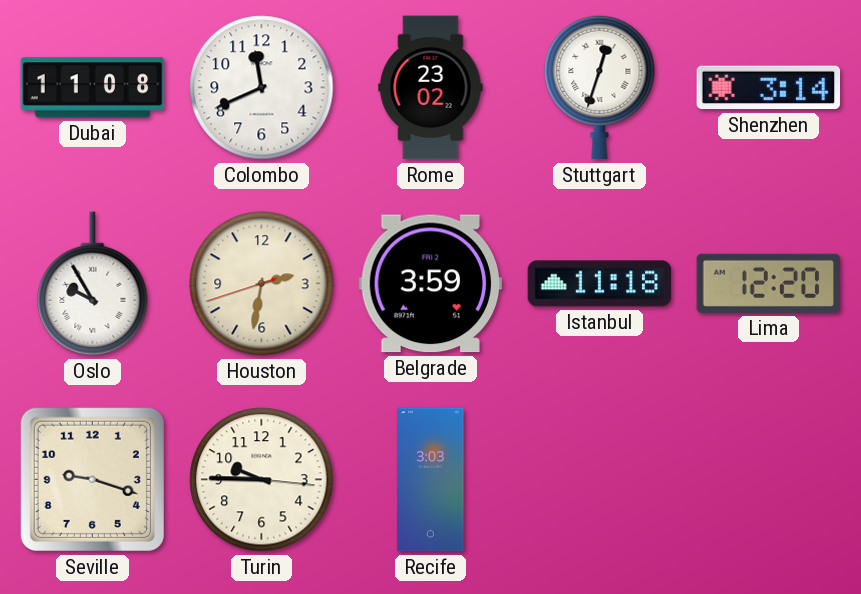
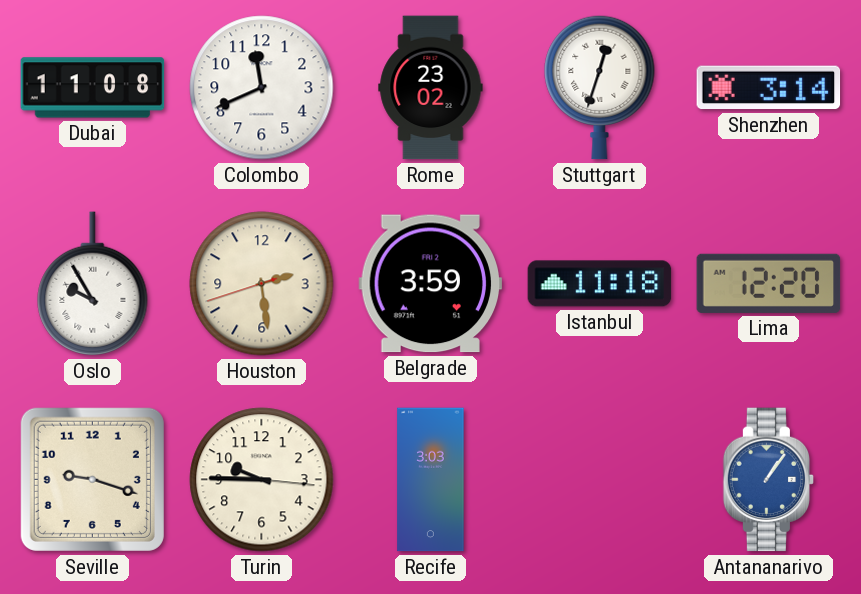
Houston: 2:31 -> 2:28
Antananarivo: none -> 1:06
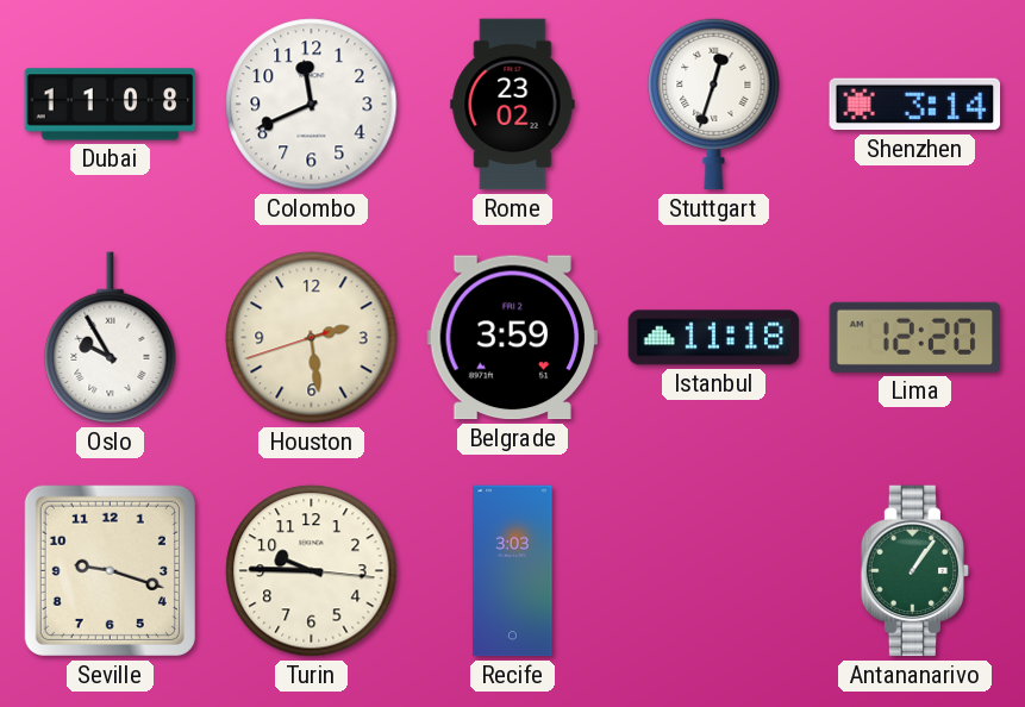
Antananarivo dial: blue -> green
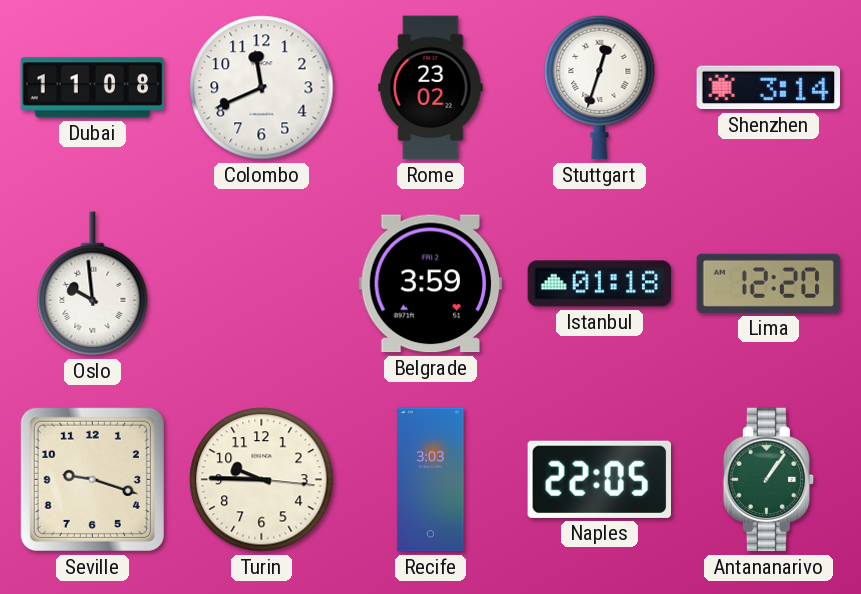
Oslo: 9:55 -> 9:59
Houston: 2:28 -> none
Istanbul: 11:18 -> 01:18
Naples: none -> 22:05
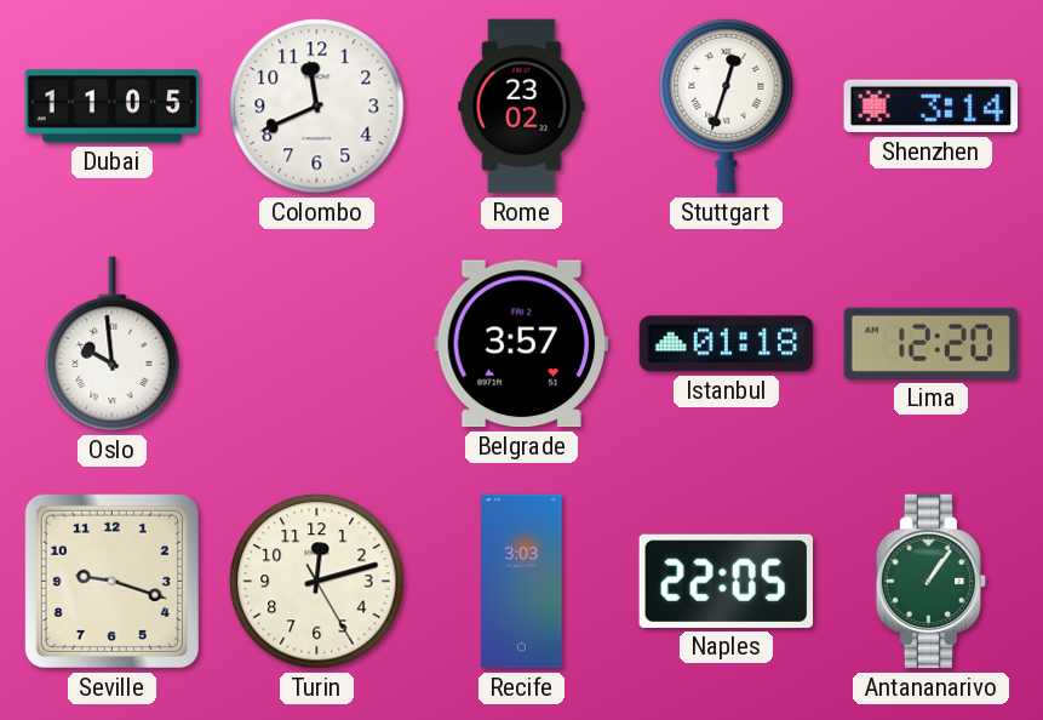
Dubai: 11:08 -> 11:05
Belgrade: 3:59 -> 3:57
Turin: 9:45 -> 12:12
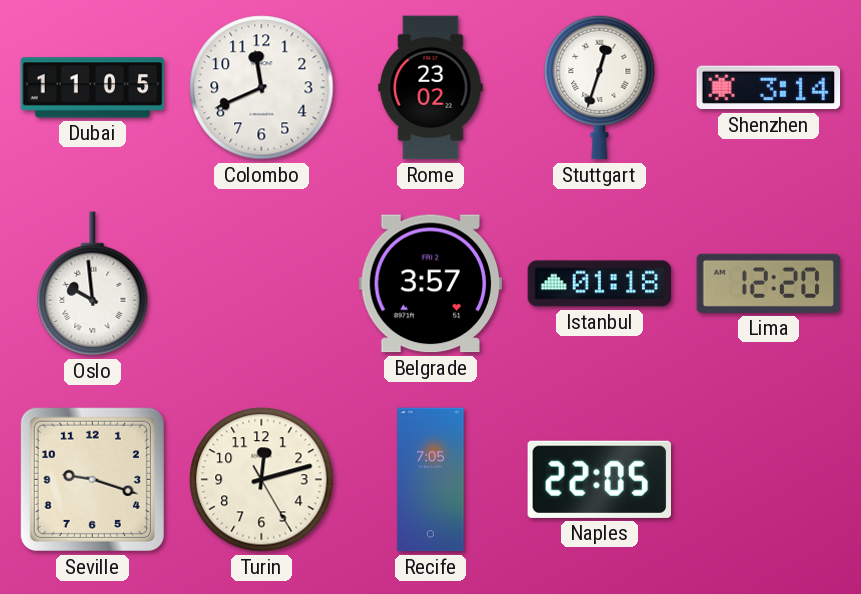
Recife: 3:03 -> 7:05
Antananarivo: 1:06 -> none
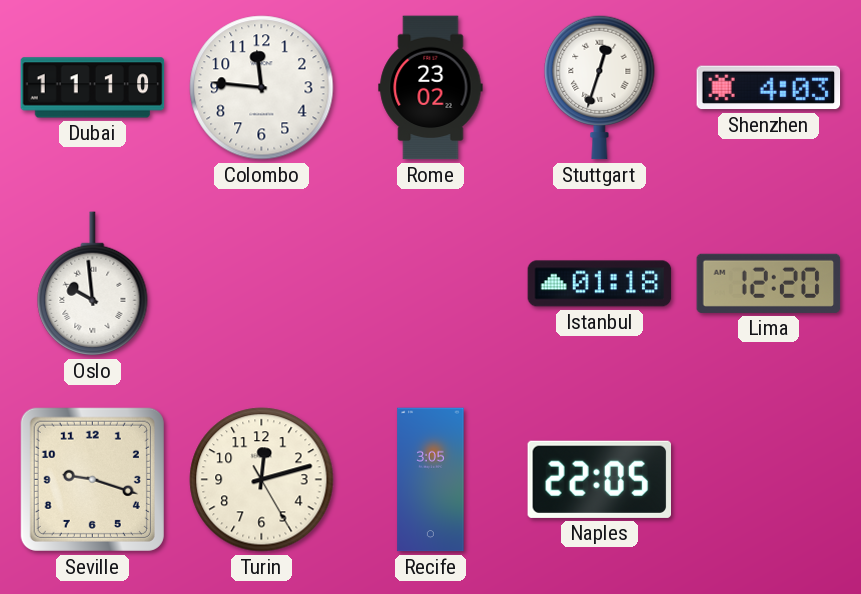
Dubai: 11:05 -> 11:10
Colombo: 11:41 -> 11:46
Shenzhen: 3:14 -> 4:03
Belgrade: 3:57 -> none
Recife: 7:05 -> 3:05
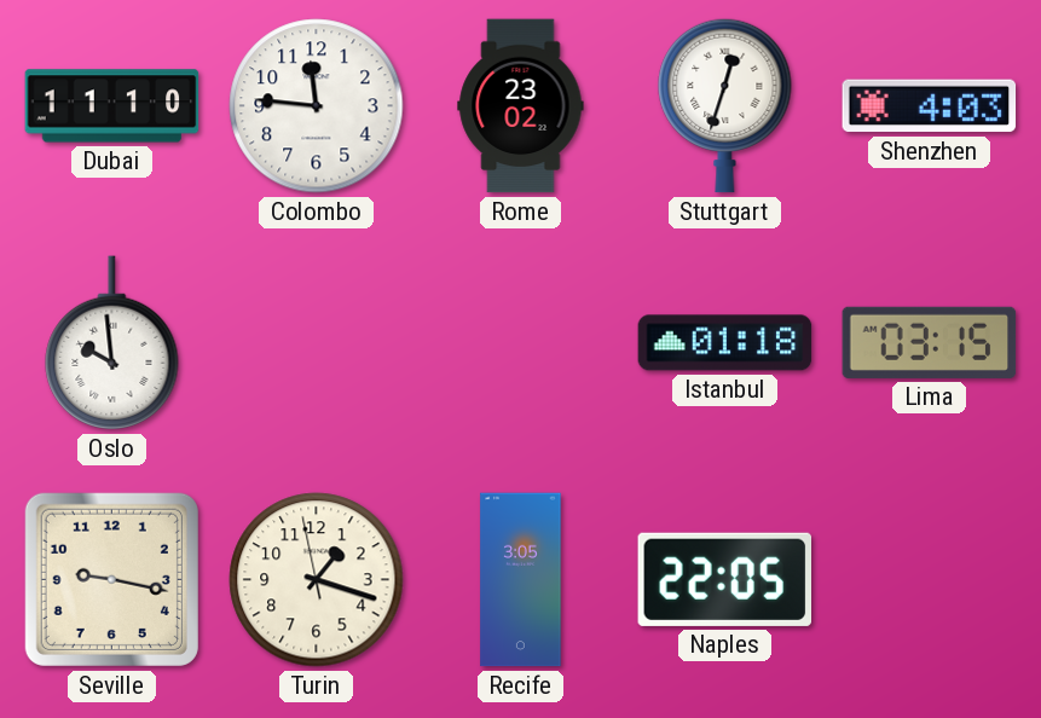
Lima: 12:20 -> 03:15
Seville: 9:18 -> 9:17
Turin: 12:12 -> 1:17
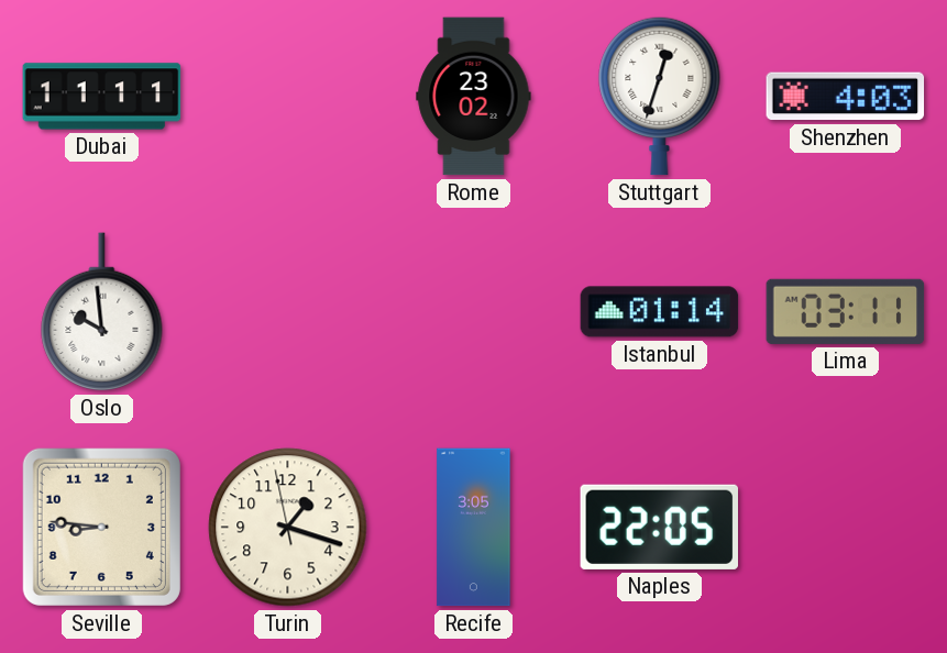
Dubai: 11:10 -> 11:11
Colombo: 11:46 -> none
Istanbul: 01:18 -> 01:14
Lima: 03:15 -> 03:11
Seville: 9:17 -> 8:46
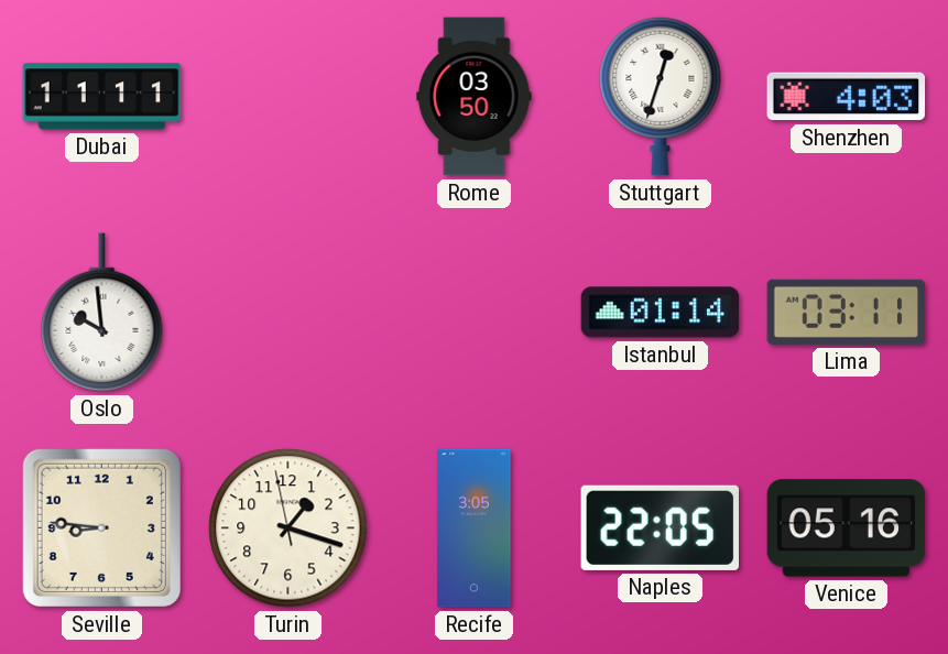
Rome: 23:02 -> 03:50
Venice: none -> 05:16
